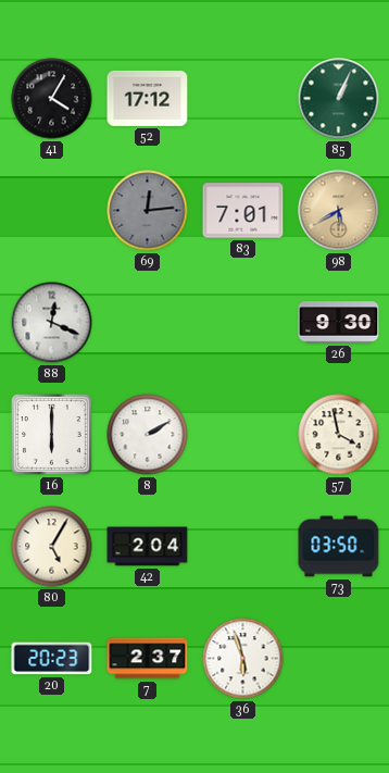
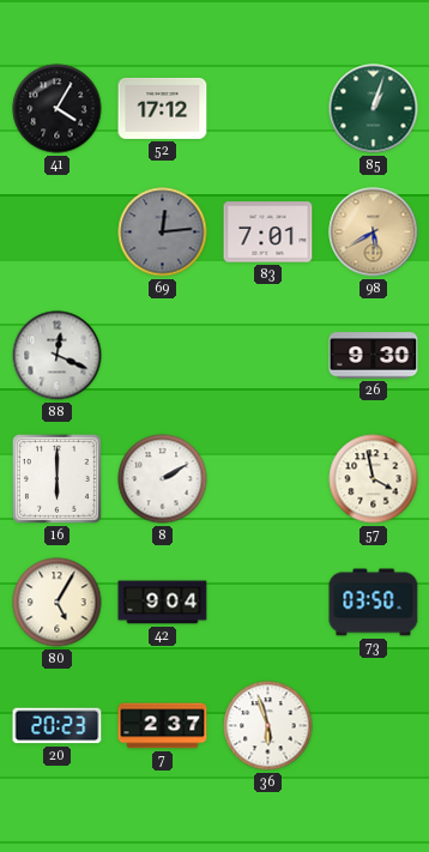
85: 1:04 -> 1:03
42: 2:04 -> 9:04
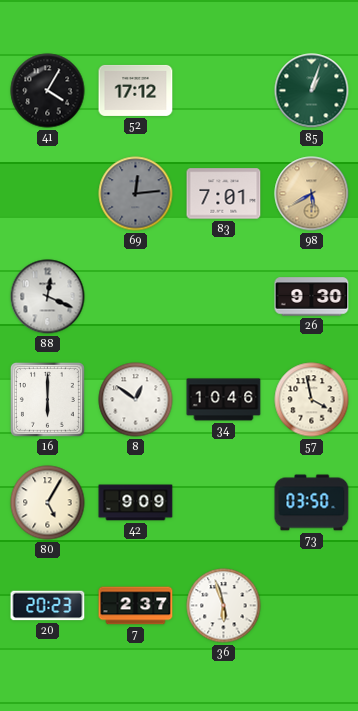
8: 2:10 -> 12:51
34: none -> 10:46
42: 9:04 -> 9:09
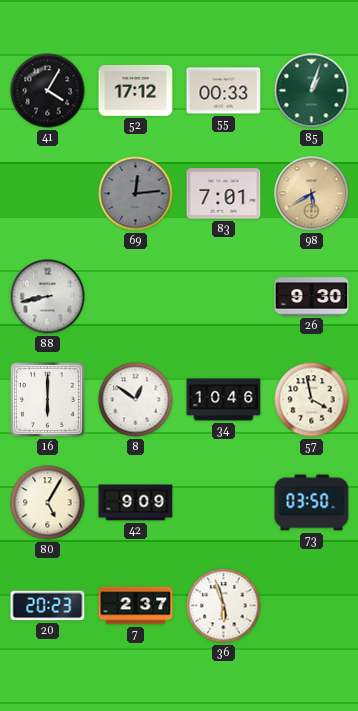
55: none -> 00:33
88: 12:19 -> 8:43
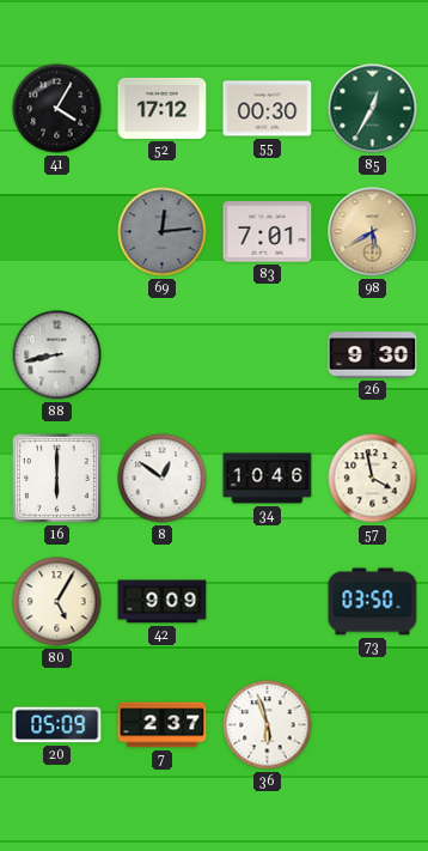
55: 00:33 -> 00:30
85: 1:03 -> 12:35
20: 20:23 -> 05:09
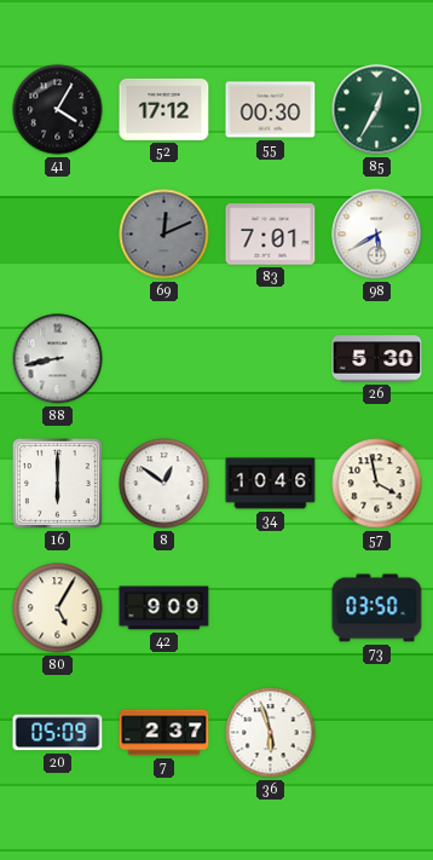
69: 12:14 -> 12:11
98 dial: champagne -> white
26: 9:30 -> 5:30
